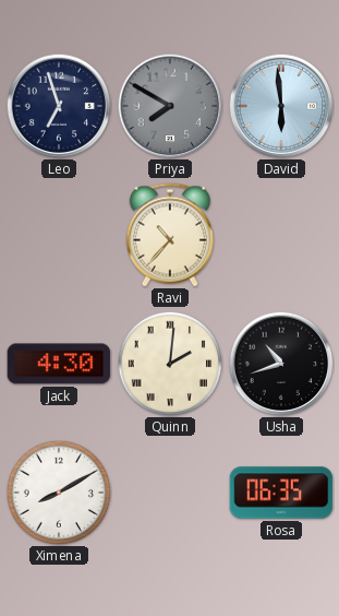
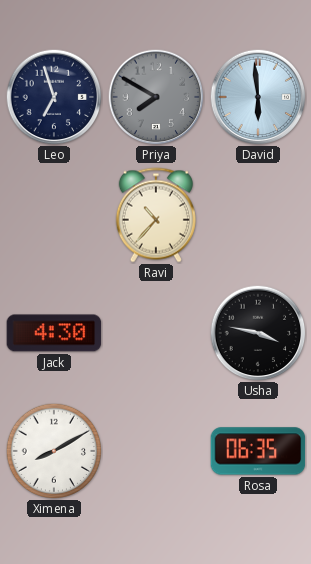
Quinn: 2:01 -> none
Usha: 10:42 -> 3:47
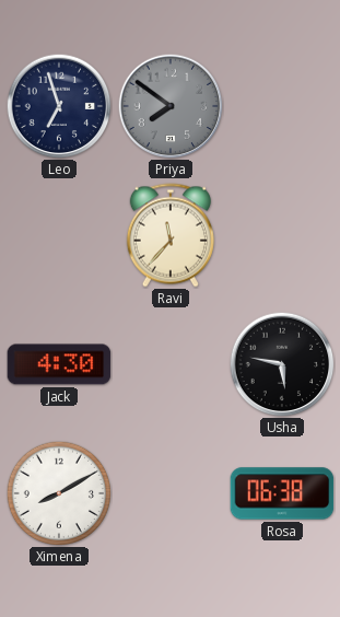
Priya: 7:50 -> 7:51
David: 5:59 -> none
Ravi: 10:37 -> 11:37
Usha: 3:47 -> 5:47
Rosa: 06:35 -> 06:38
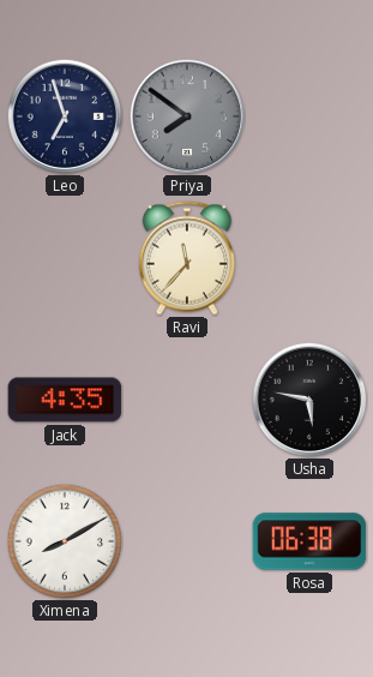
Jack: 4:30 -> 4:35
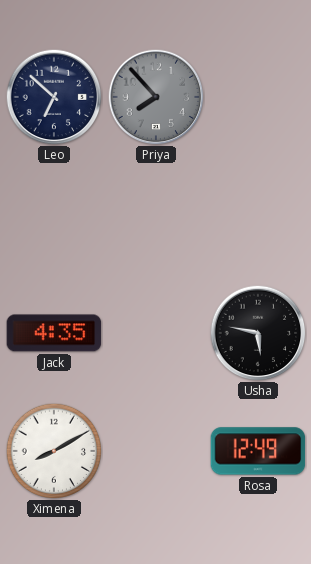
Leo: 6:57 -> 6:52
Priya: 7:51 -> 7:53
Ravi: 11:37 -> none
Rosa: 06:38 -> 12:49
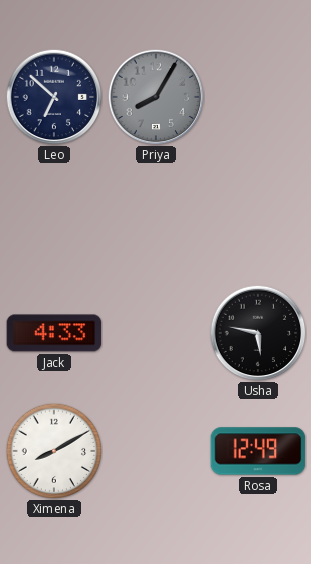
Priya: 7:53 -> 8:05
Jack: 4:35 -> 4:33
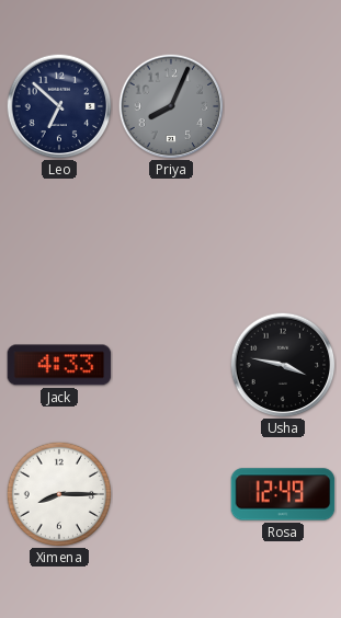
Priya: 8:05 -> 8:04
Usha: 5:47 -> 3:47
Ximena: 8:10 -> 8:15
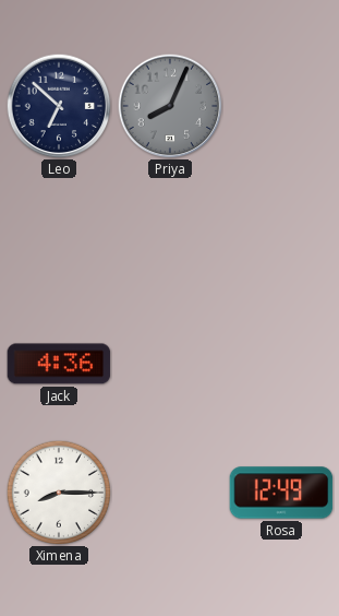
Jack: 4:33 -> 4:36
Usha: 3:47 -> none
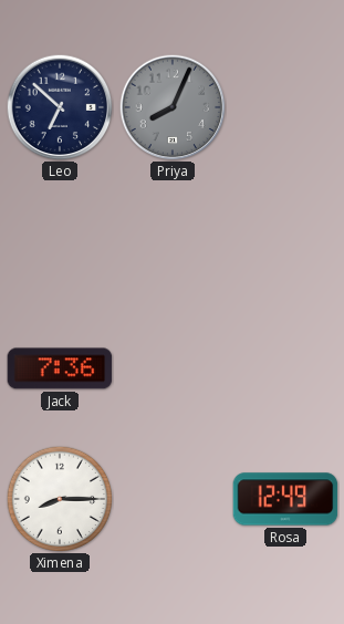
Jack: 4:36 -> 7:36
